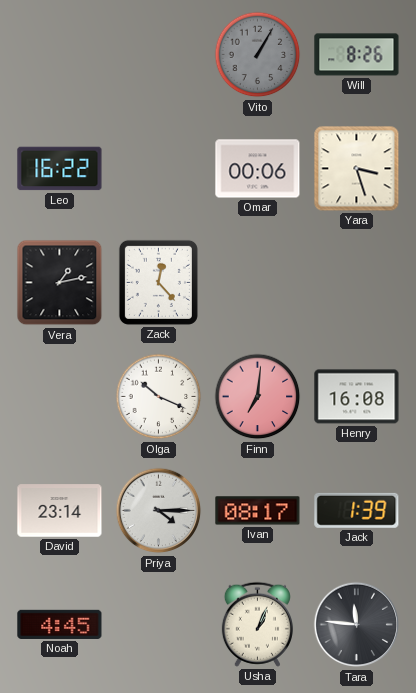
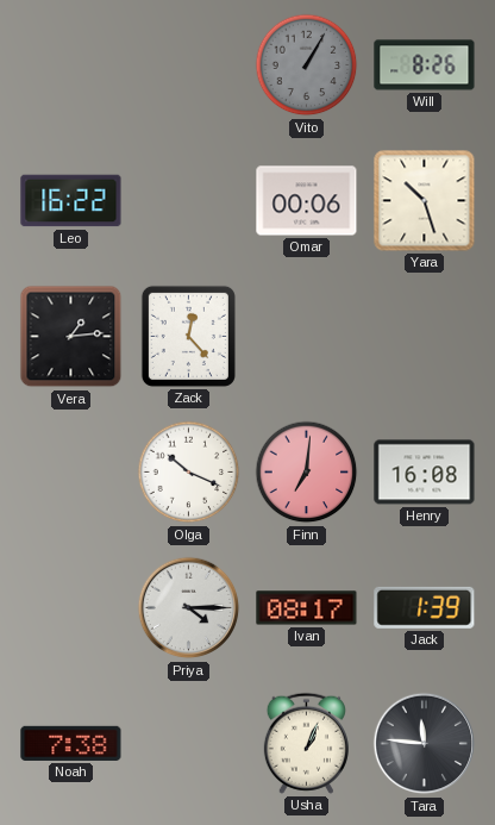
Yara: 3:27 -> 10:27
Vera: 1:13 -> 1:14
David: 23:14 -> none
Noah: 4:45 -> 7:38
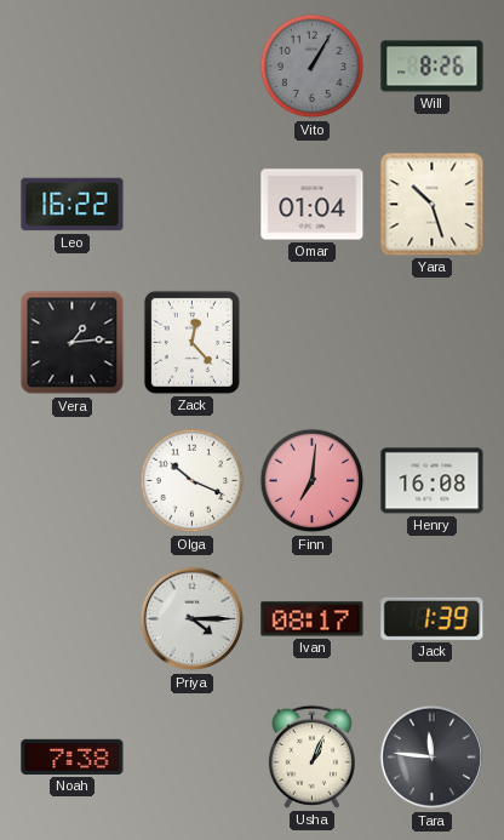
Omar: 00:06 -> 01:04
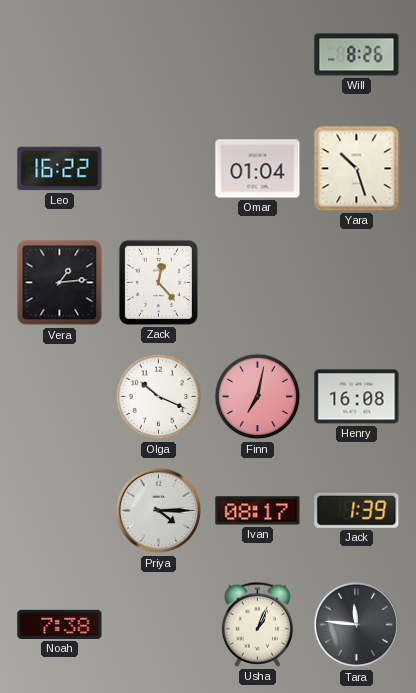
Vito: 1:05 -> none
Finn: 7:01 -> 7:02
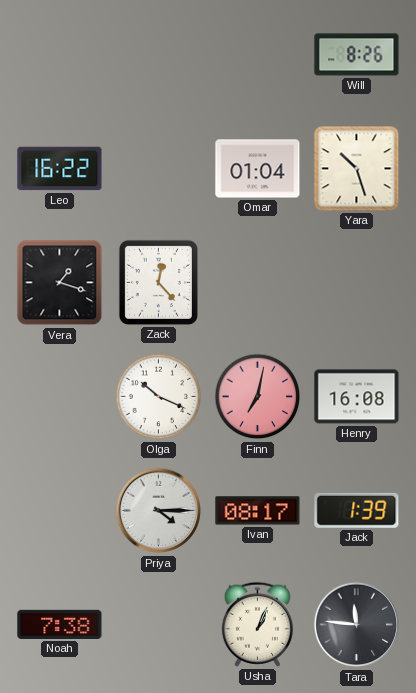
Vera: 1:14 -> 1:18
